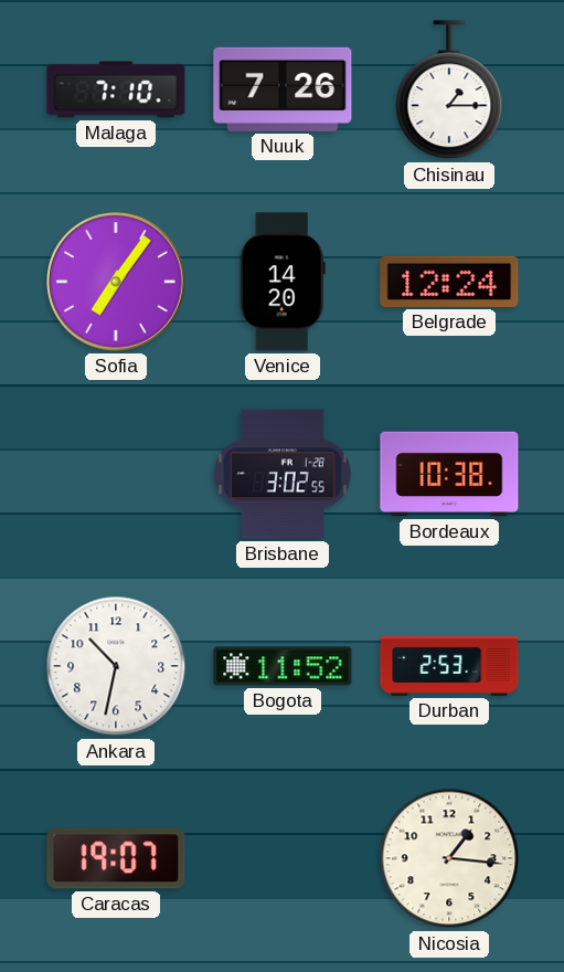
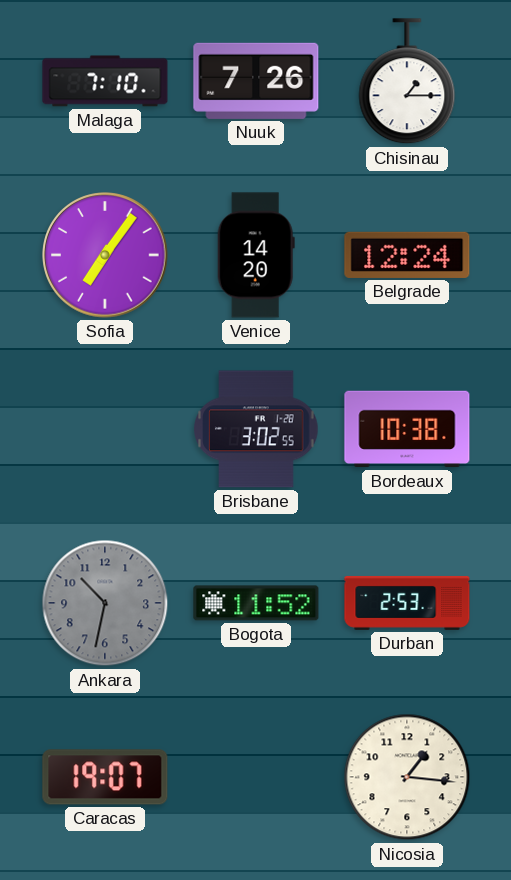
Ankara dial: white -> grey
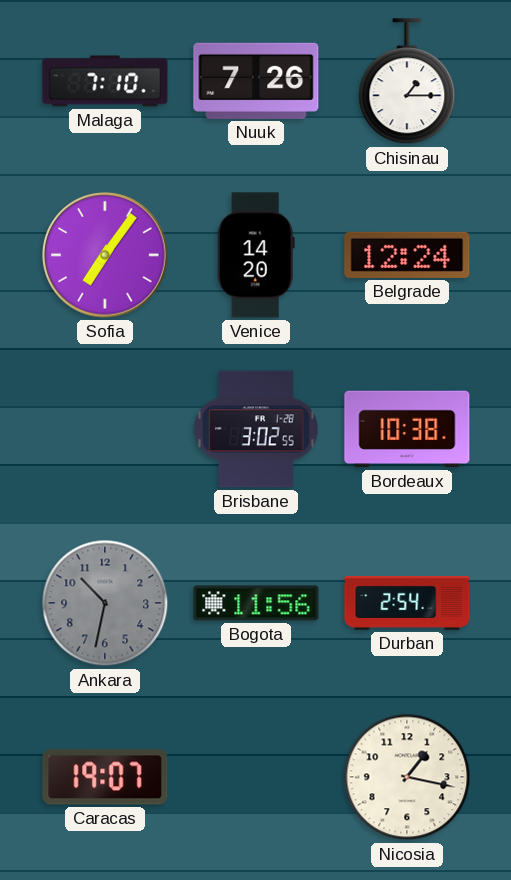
Bogota: 11:52 -> 11:56
Durban: 2:53 -> 2:54
Nicosia: 1:16 -> 1:17
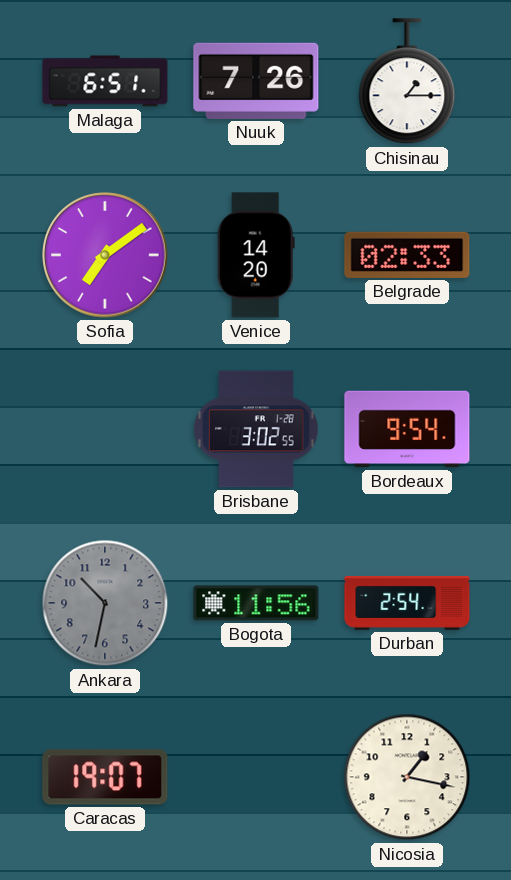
Malaga: 7:10 -> 6:51
Sofia: 7:06 -> 7:09
Belgrade: 12:24 -> 02:33
Bordeaux: 10:38 -> 9:54
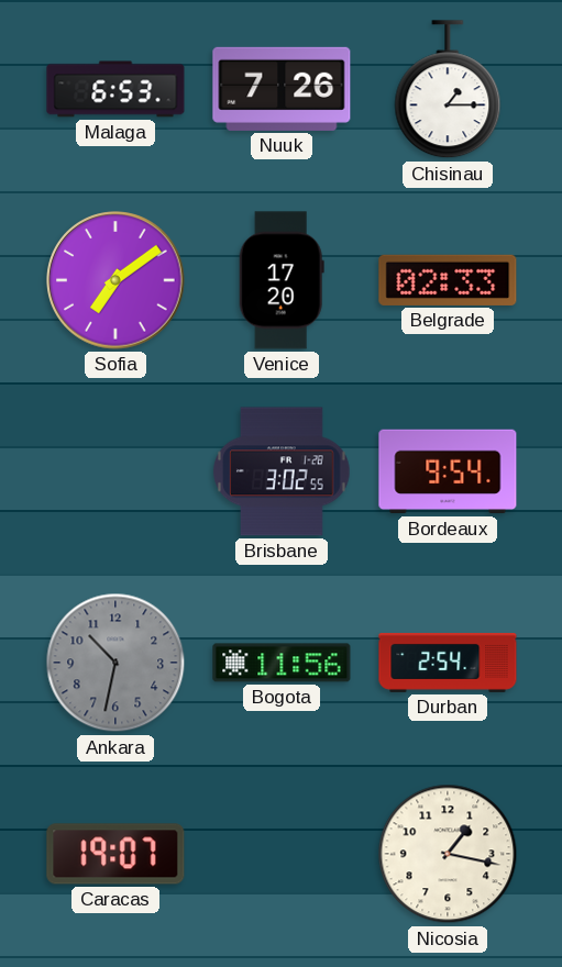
Malaga: 6:51 -> 6:53
Venice: 14:20 -> 17:20
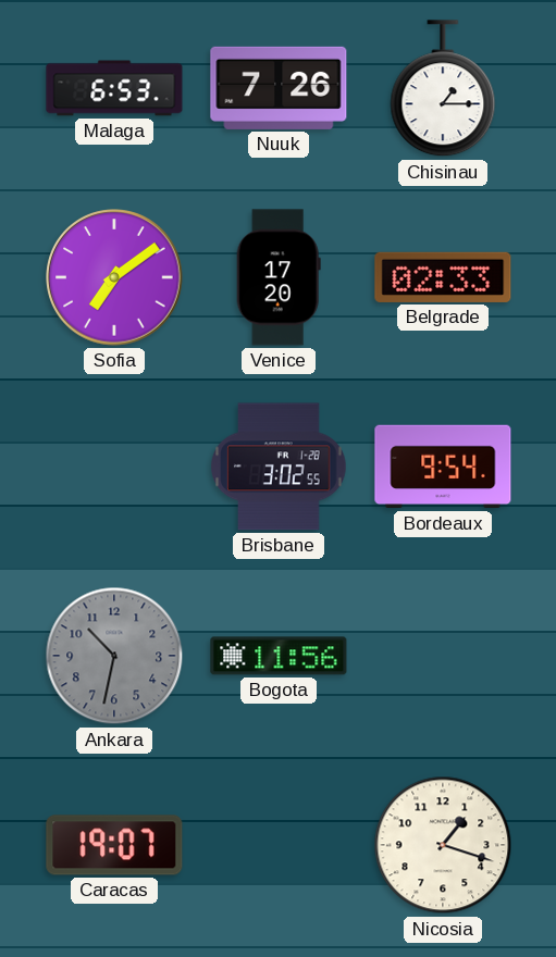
Durban: 2:54 -> none
Nicosia: 1:17 -> 1:18
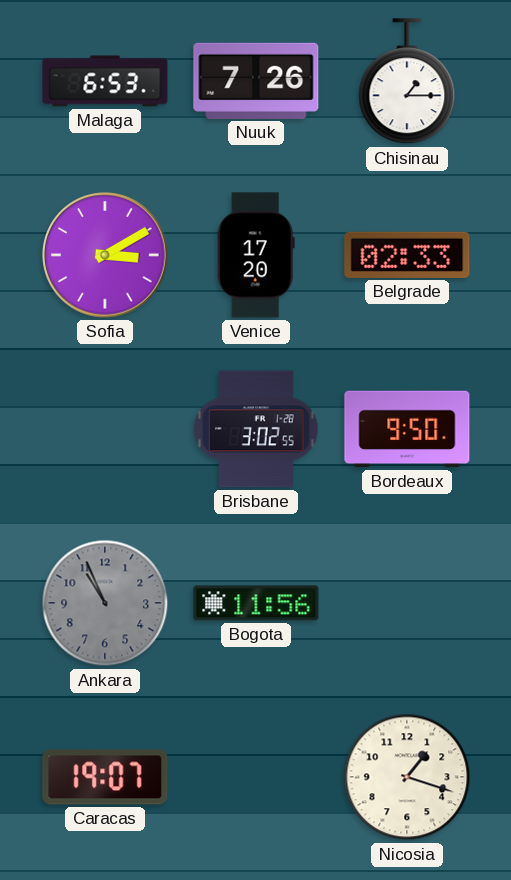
Sofia: 7:09 -> 3:10
Bordeaux: 9:54 -> 9:50
Ankara: 10:32 -> 10:56
